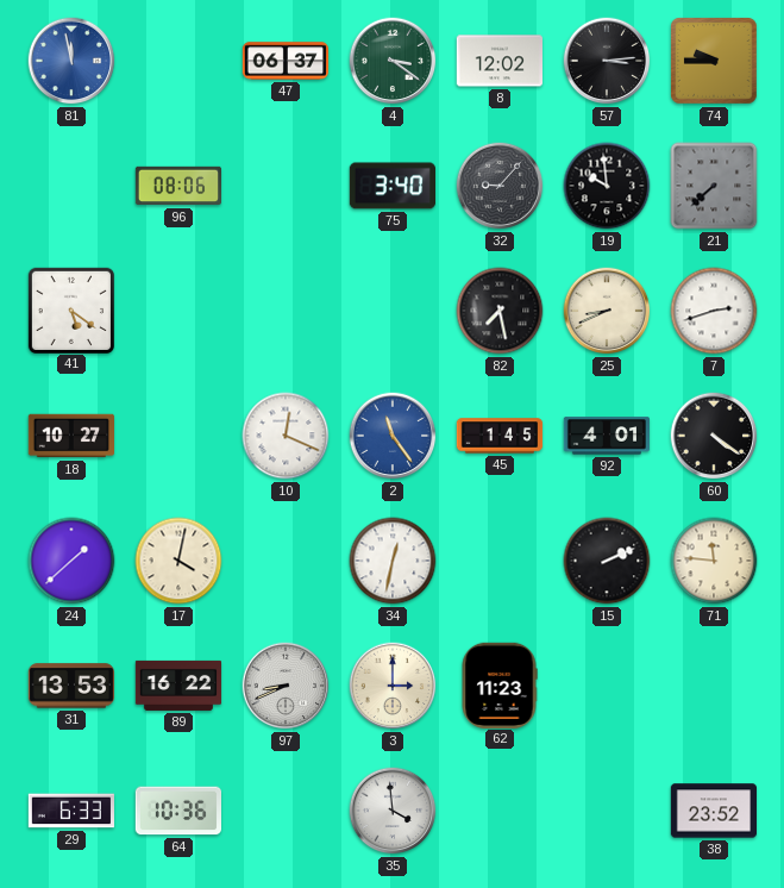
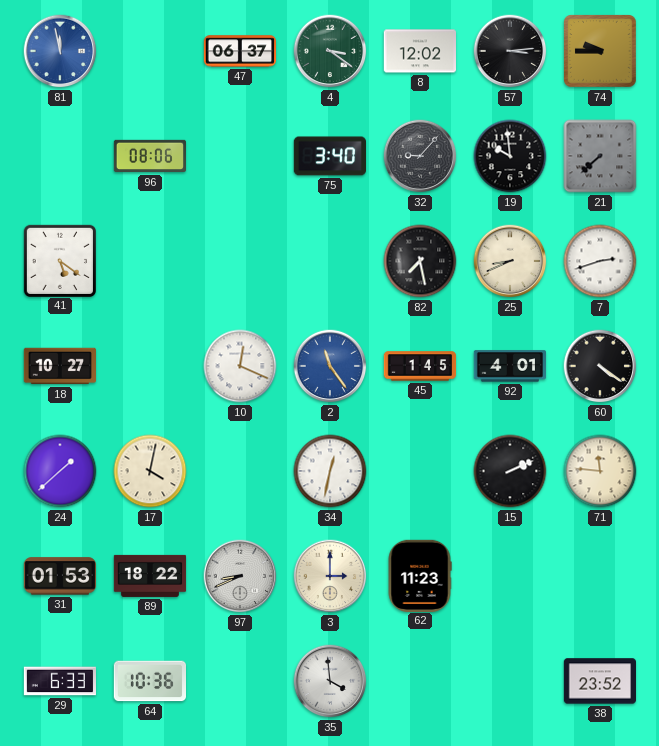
31: 13:53 -> 01:53
89: 16:22 -> 18:22
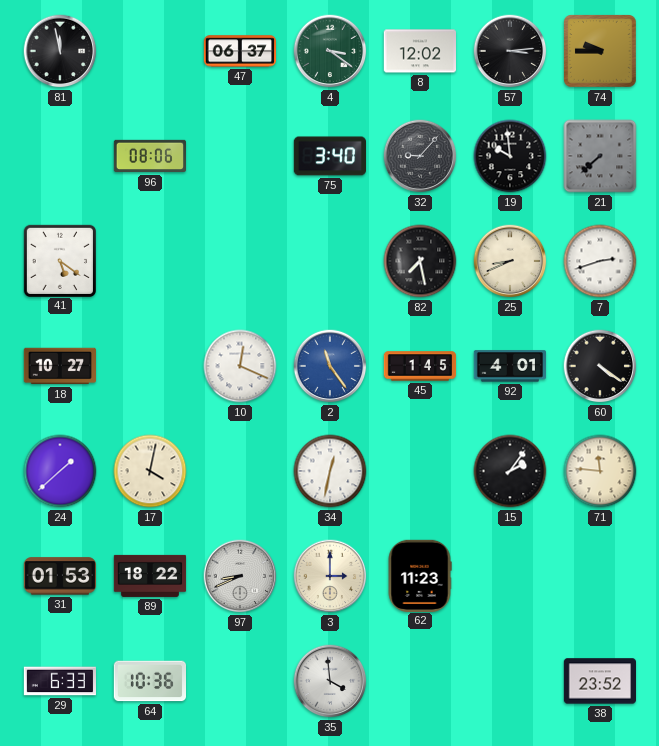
81 dial: blue -> black
15: 2:11 -> 2:06
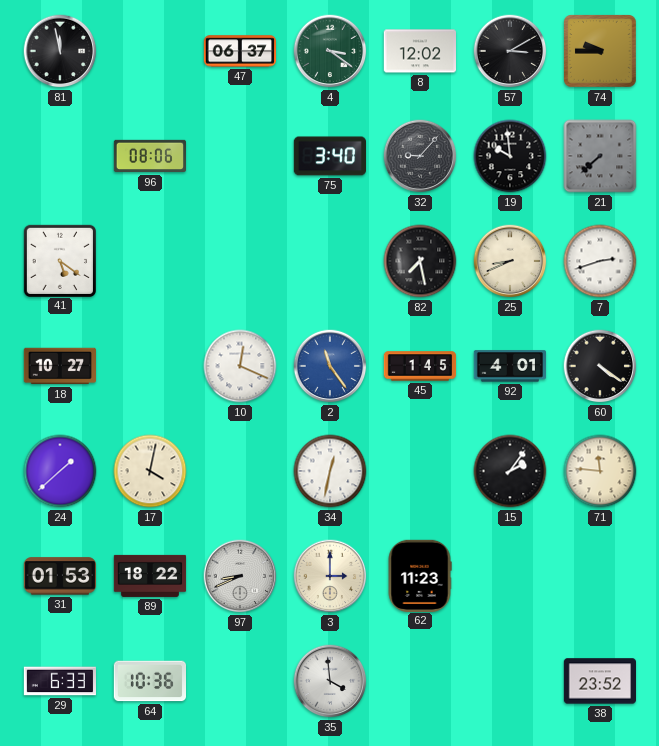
57: 3:14 -> 3:10
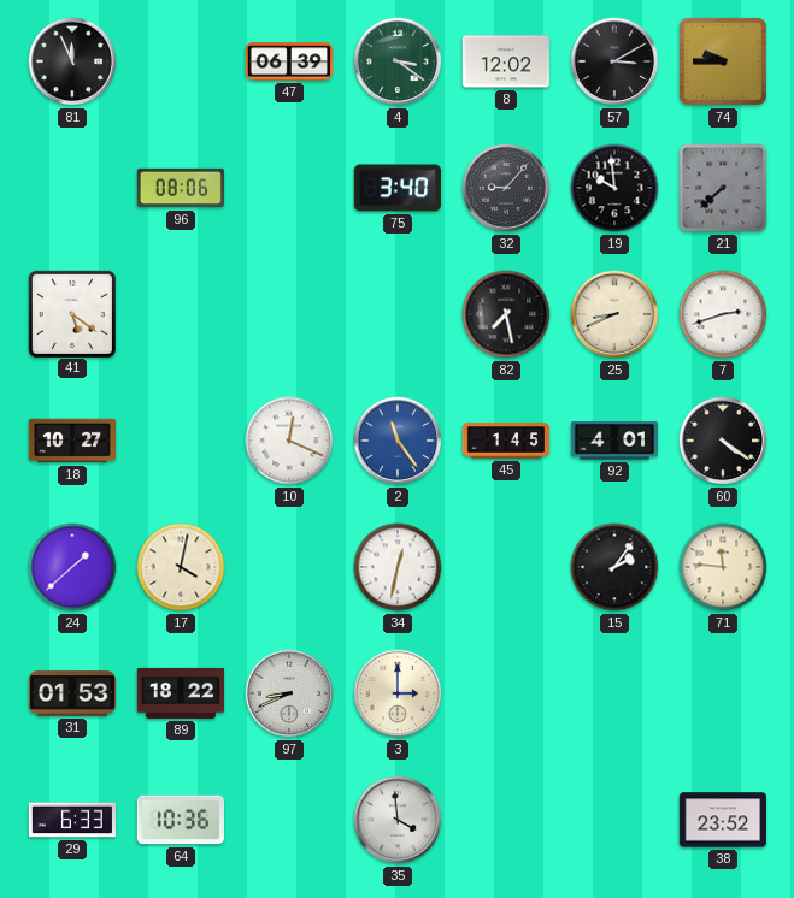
81: 11:58 -> 11:56
47: 06:37 -> 06:39
62: 11:23 -> none
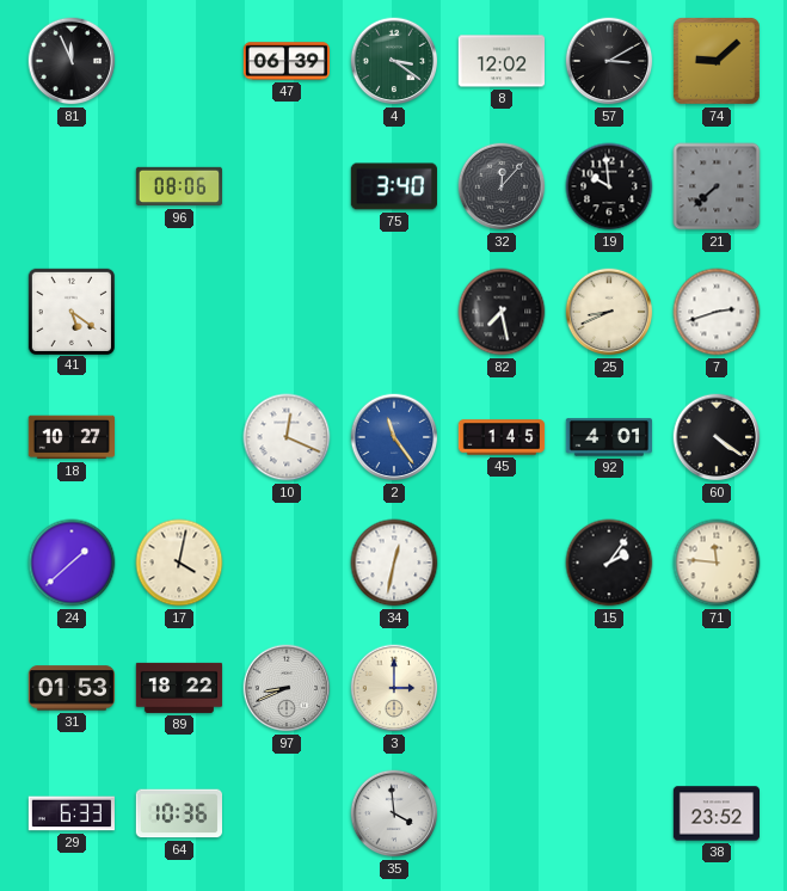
74: 9:45 -> 9:08
32: 9:07 -> 12:07
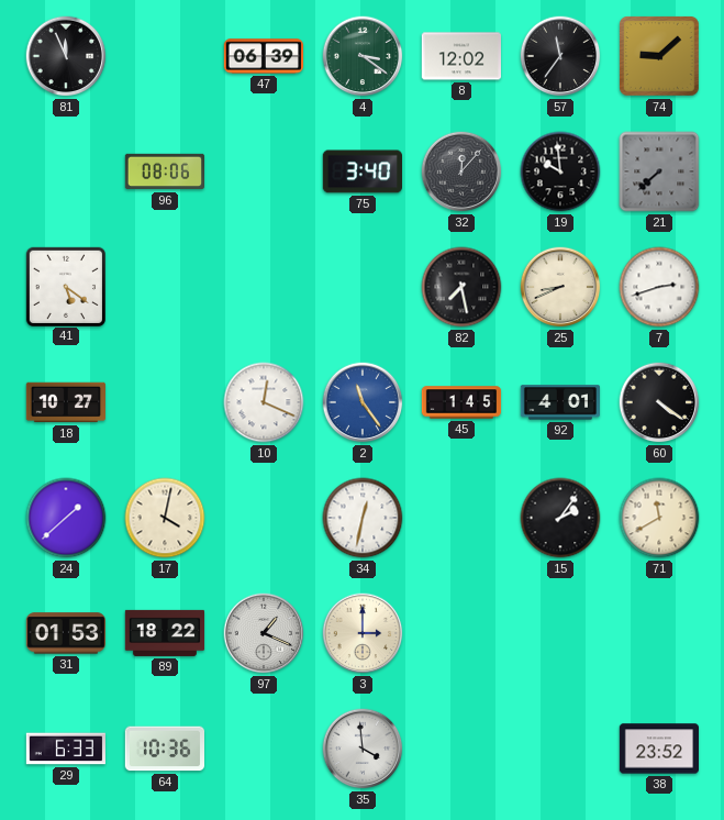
57: 3:10 -> 11:36
71: 11:46 -> 11:40
97: 8:41 -> 1:19
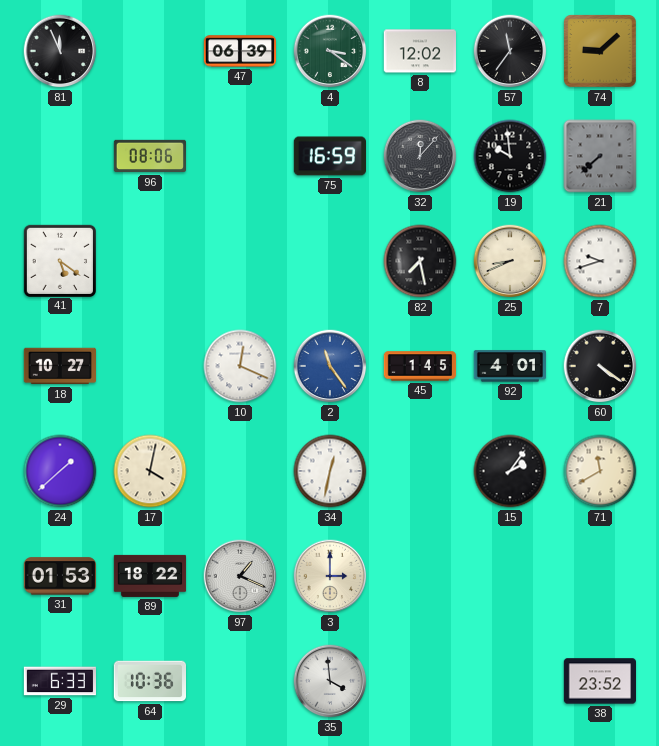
75: 3:40 -> 16:59
7: 2:42 -> 9:42
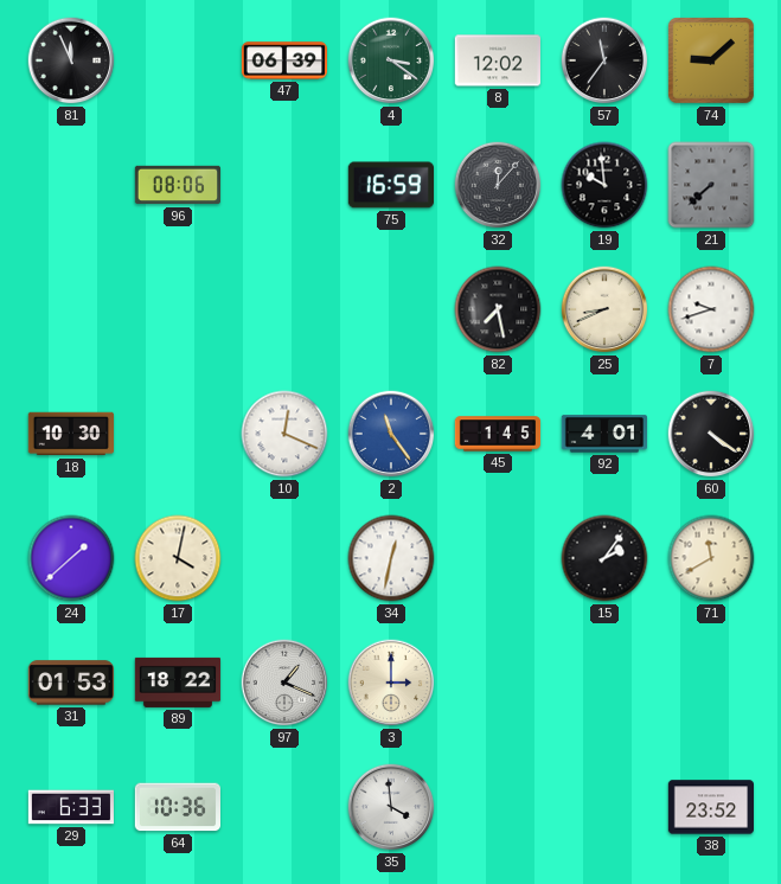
41: 5:21 -> none
18: 10:27 -> 10:30
